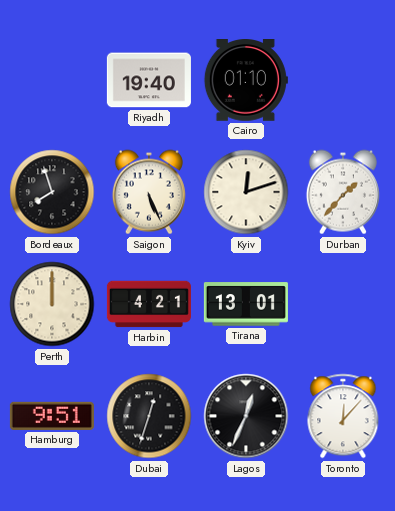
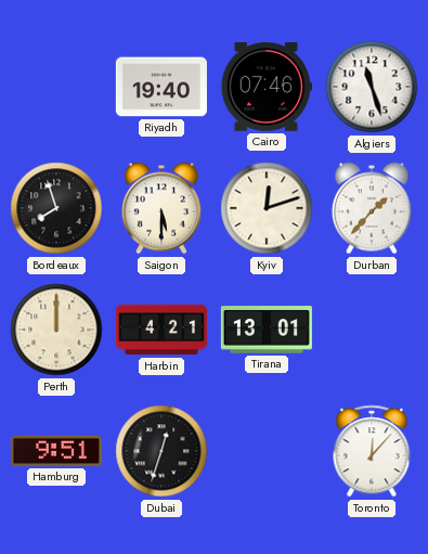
Cairo: 01:10 -> 07:46
Algiers: none -> 11:27
Saigon: 5:26 -> 5:30
Lagos: 12:34 -> none
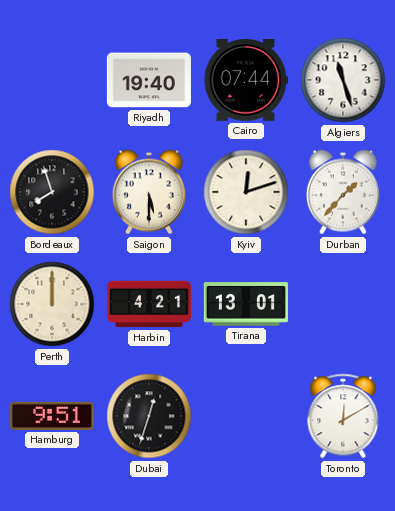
Cairo: 07:46 -> 07:44
Toronto: 12:07 -> 12:10
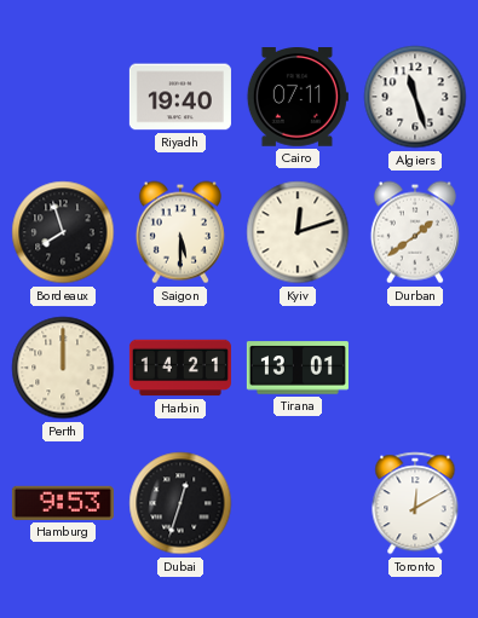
Cairo: 07:44 -> 07:11
Durban: 1:37 -> 1:39
Harbin: 4:21 -> 14:21
Hamburg: 9:51 -> 9:53
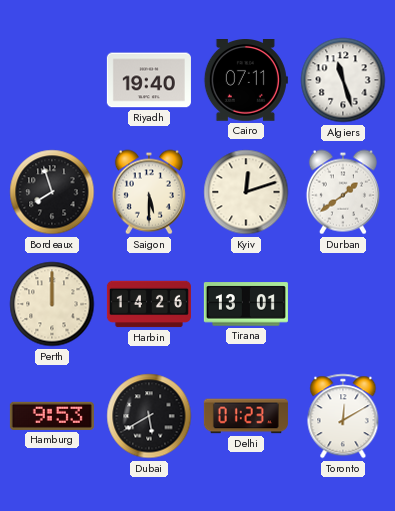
Harbin: 14:21 -> 14:26
Dubai: 12:33 -> 5:40
Delhi: none -> 01:23
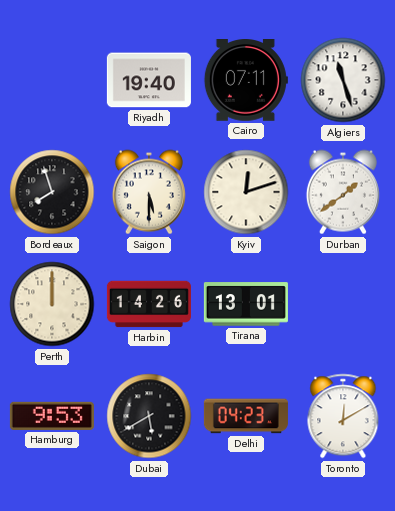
Delhi: 01:23 -> 04:23
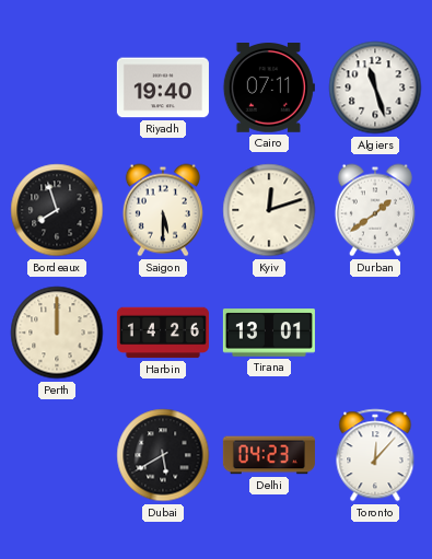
Hamburg: 9:53 -> none
Toronto: 12:10 -> 12:07
